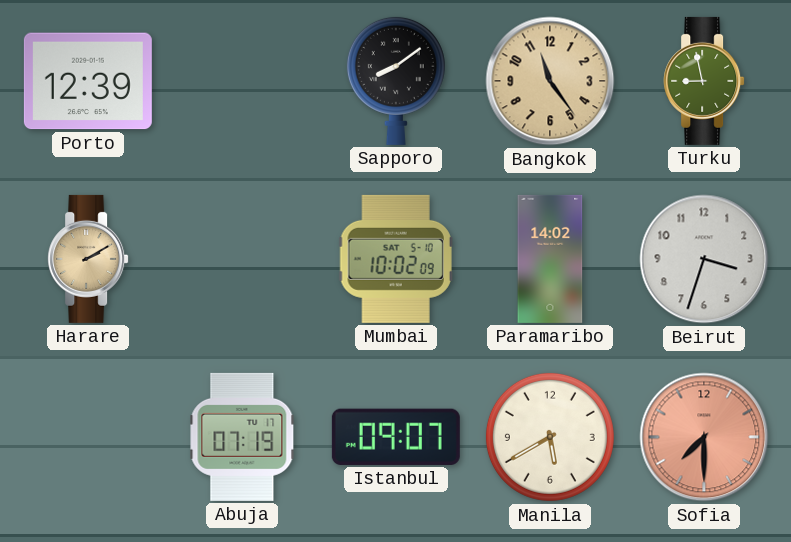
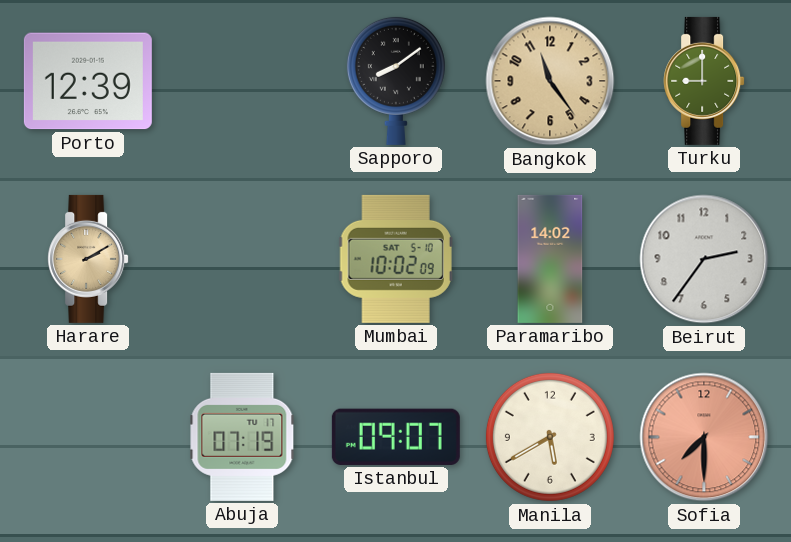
Turku: 8:58 -> 9:00
Beirut: 3:33 -> 2:36
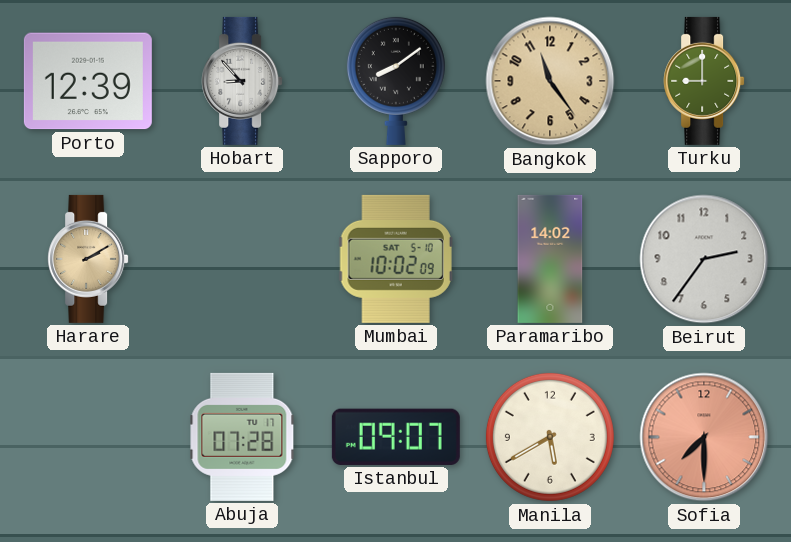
Hobart: none -> 8:53
Abuja: 07:19 -> 07:28
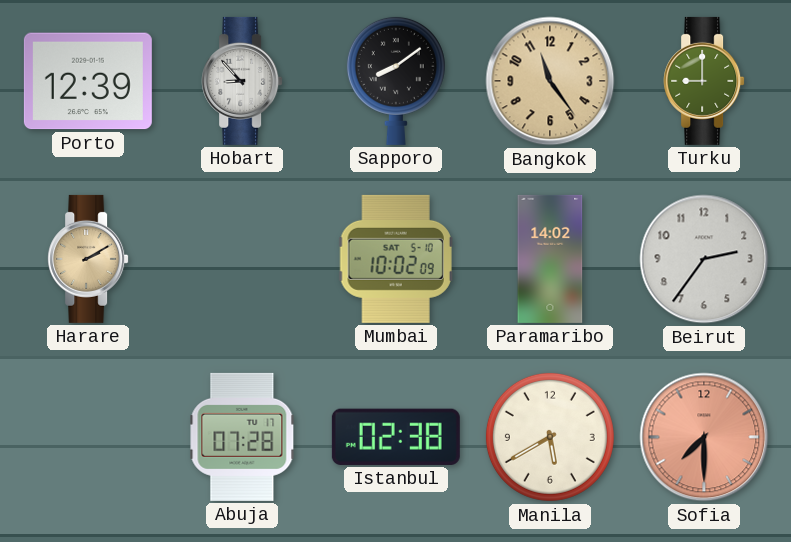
Istanbul: 09:07 -> 02:38
